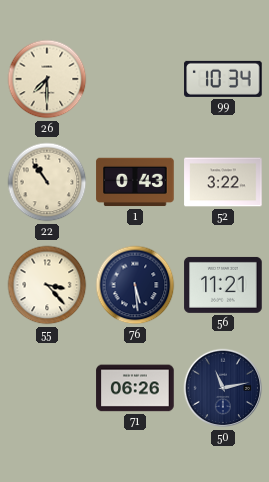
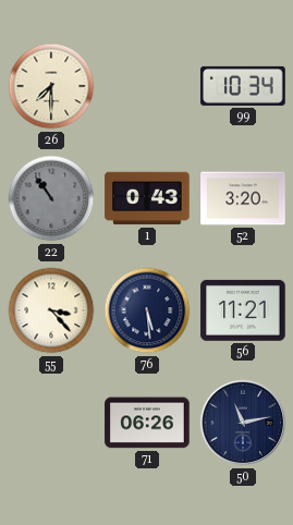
22 dial: cream -> grey
52: 3:22 -> 3:20
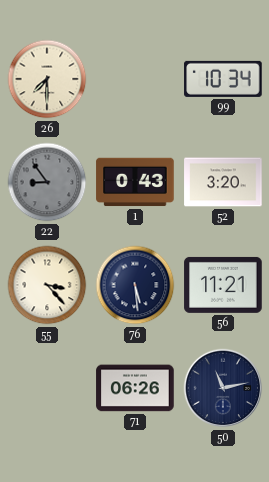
22: 10:54 -> 8:54
